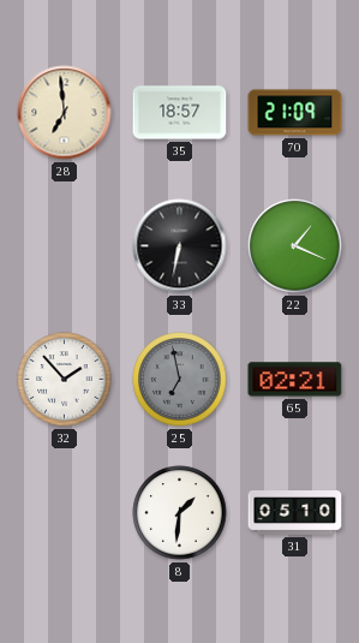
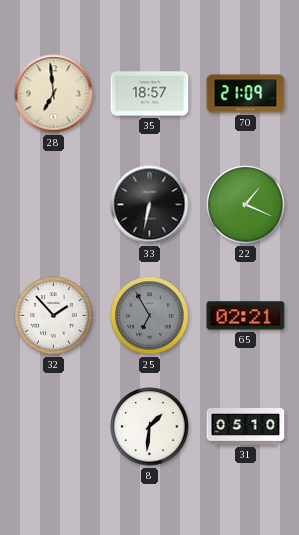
25: 6:58 -> 6:55
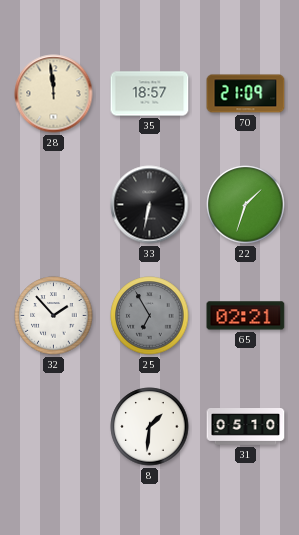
28: 6:59 -> 11:59
22: 1:19 -> 1:33
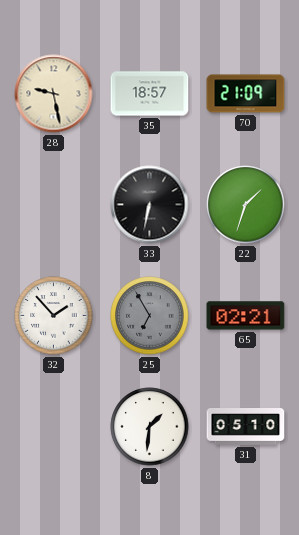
28: 11:59 -> 9:28
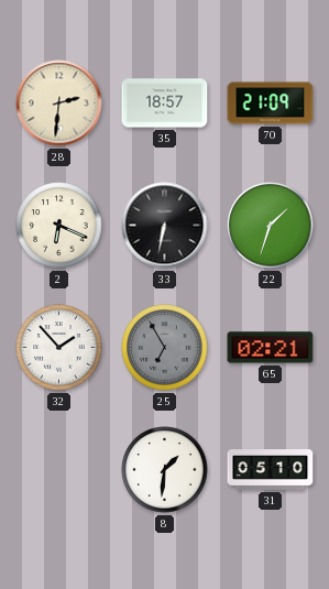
28: 9:28 -> 2:31
2: none -> 6:19
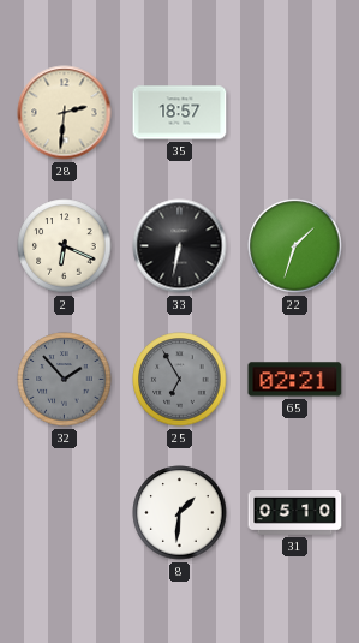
70: 21:09 -> none
32 dial: white -> grey
